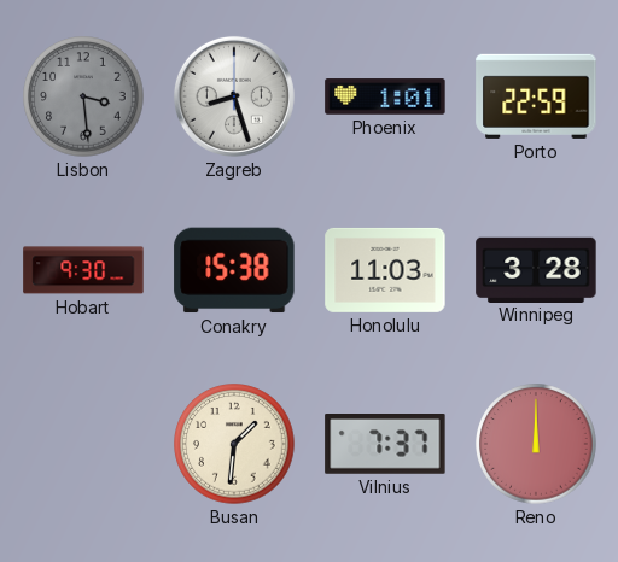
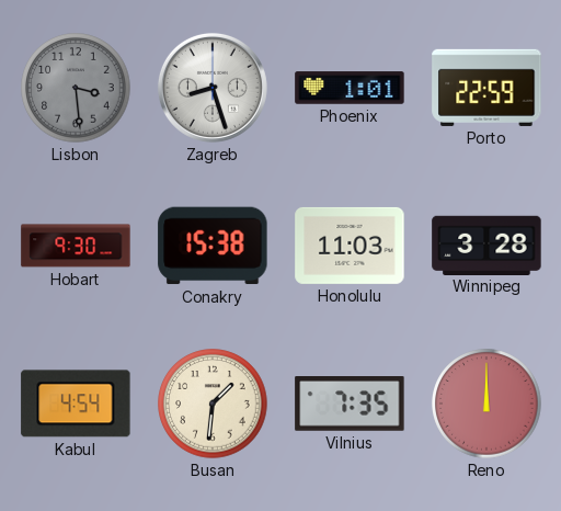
Kabul: none -> 4:54
Vilnius: 7:37 -> 7:35
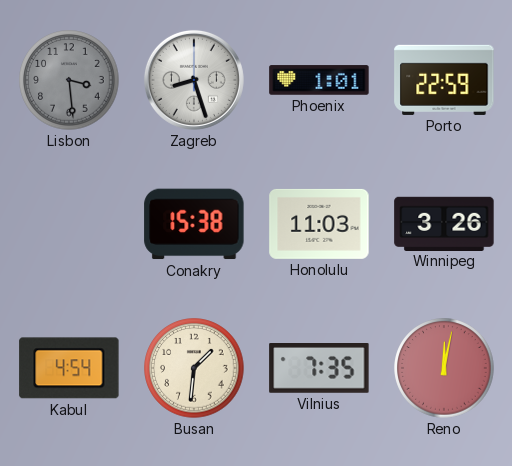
Hobart: 9:30 -> none
Winnipeg: 3:28 -> 3:26
Reno: 12:00 -> 12:02
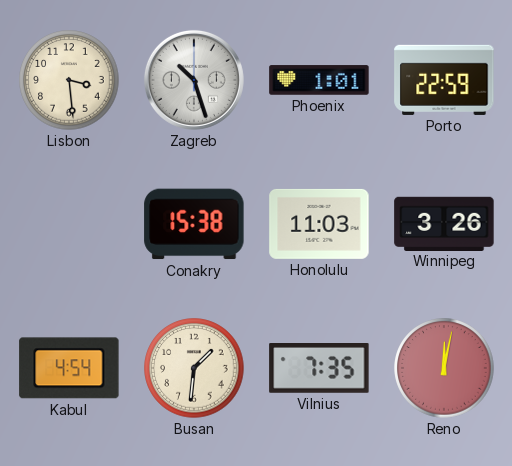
Lisbon dial: grey -> cream
Zagreb: 8:27 -> 10:27
